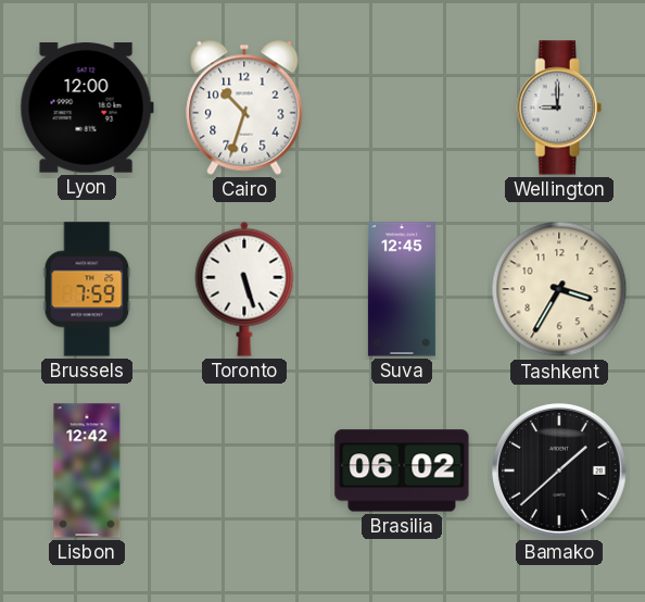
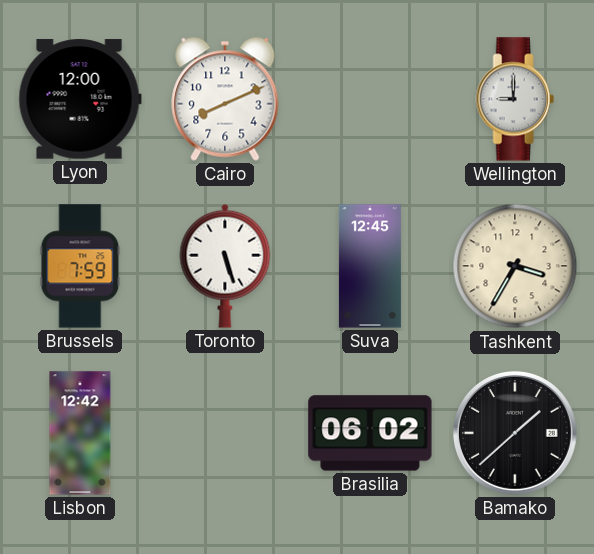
Cairo: 10:33 -> 8:11
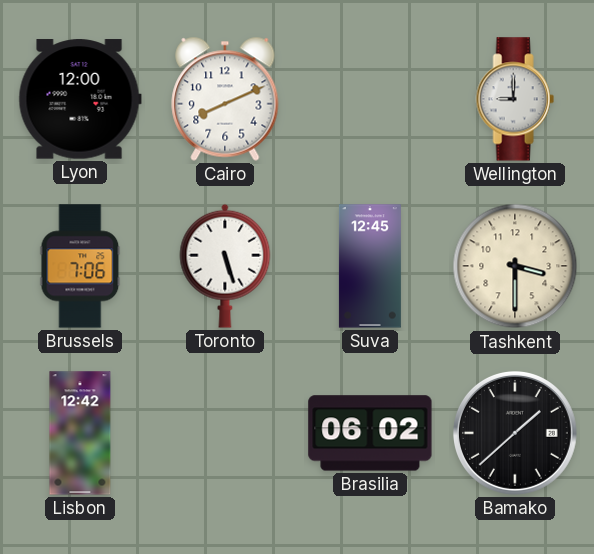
Brussels: 7:59 -> 7:06
Tashkent: 3:35 -> 3:30
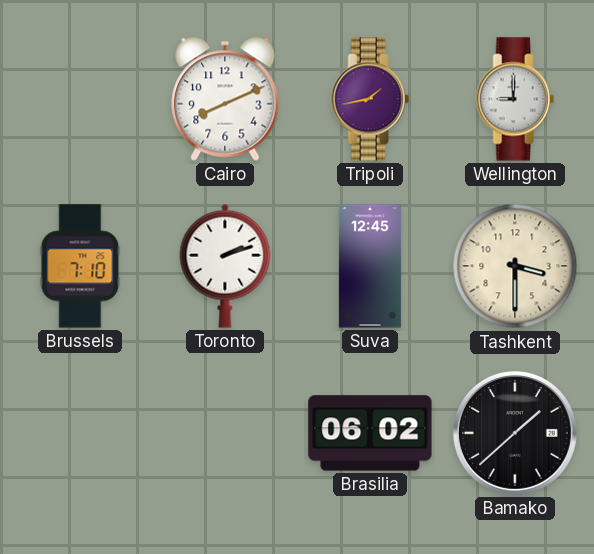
Lyon: 12:00 -> none
Tripoli: none -> 1:43
Brussels: 7:06 -> 7:10
Toronto: 5:27 -> 2:12
Lisbon: 12:42 -> none
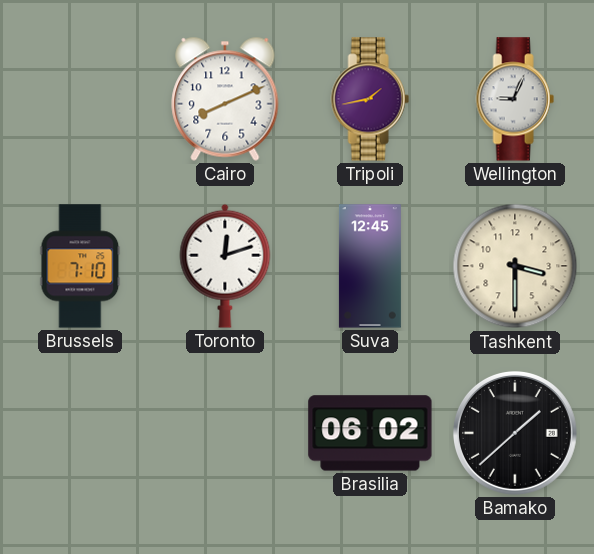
Wellington: 9:00 -> 9:04
Toronto: 2:12 -> 12:12
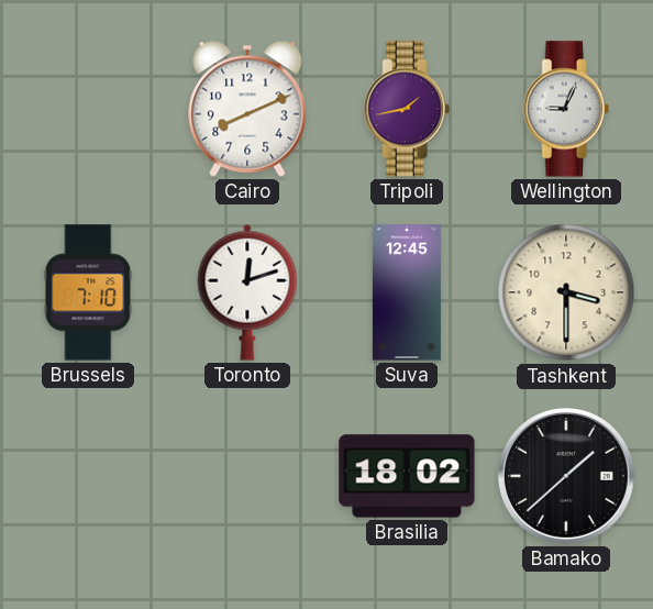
Brasilia: 06:02 -> 18:02
